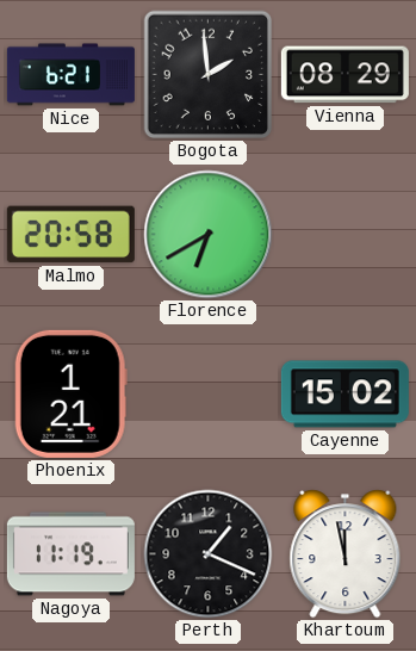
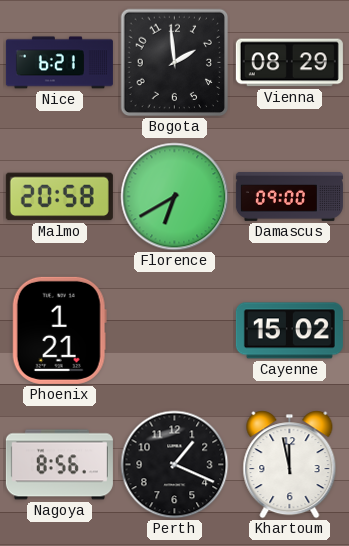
Damascus: none -> 09:00
Nagoya: 11:19 -> 8:56
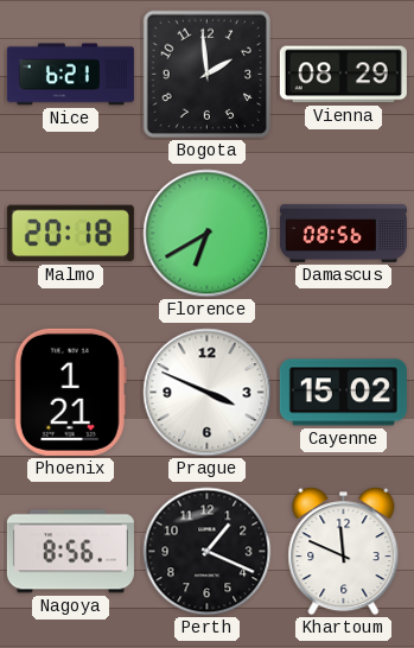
Malmo: 20:58 -> 20:18
Damascus: 09:00 -> 08:56
Prague: none -> 3:49
Khartoum: 11:58 -> 11:49
